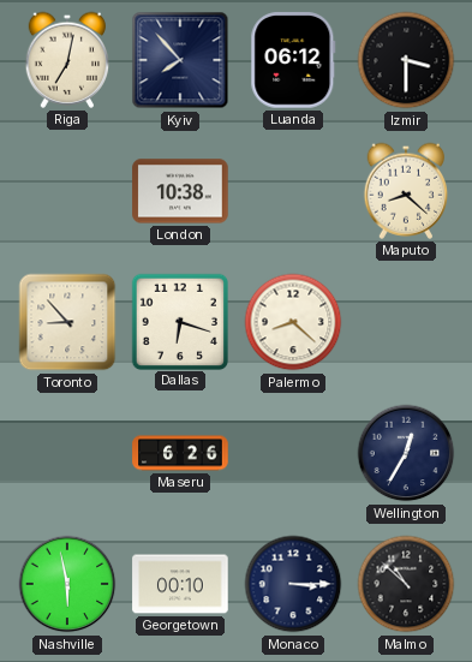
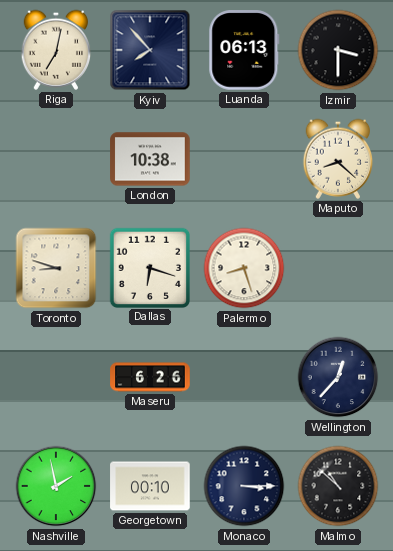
Luanda: 06:12 -> 06:13
Toronto: 8:53 -> 8:48
Palermo: 8:22 -> 8:27
Wellington: 12:35 -> 12:37
Nashville: 5:58 -> 1:58
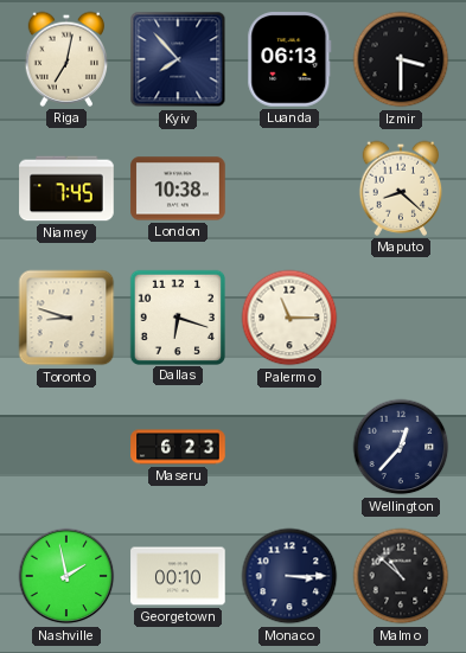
Niamey: none -> 7:45
Palermo: 8:27 -> 11:15
Maseru: 6:26 -> 6:23
